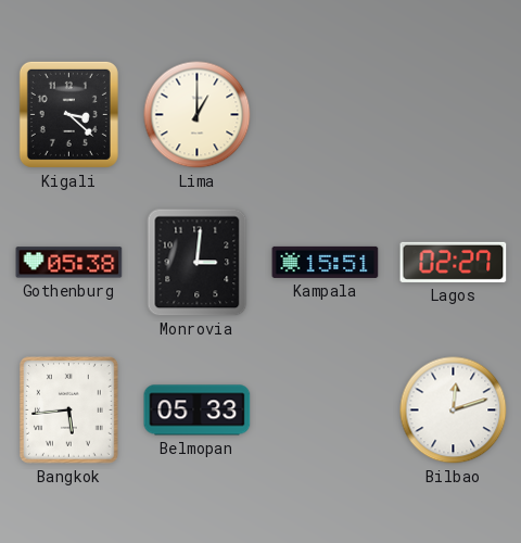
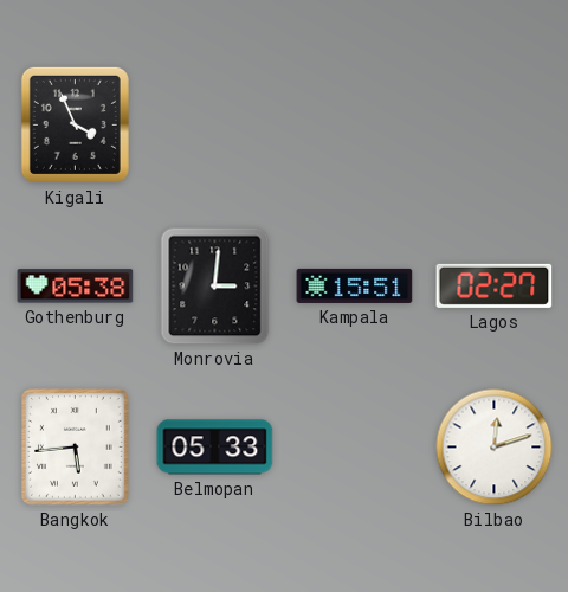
Kigali: 3:22 -> 3:56
Lima: 1:00 -> none
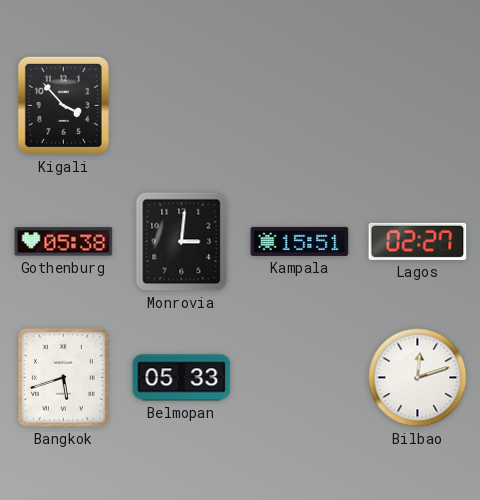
Kigali: 3:56 -> 3:53
Bangkok: 5:44 -> 5:42
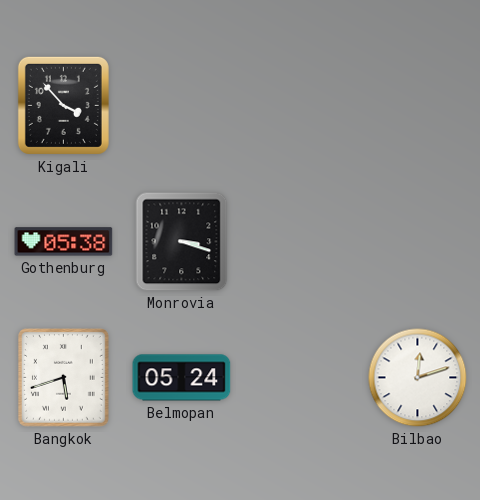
Monrovia: 3:01 -> 3:18
Kampala: 15:51 -> none
Lagos: 02:27 -> none
Belmopan: 05:33 -> 05:24
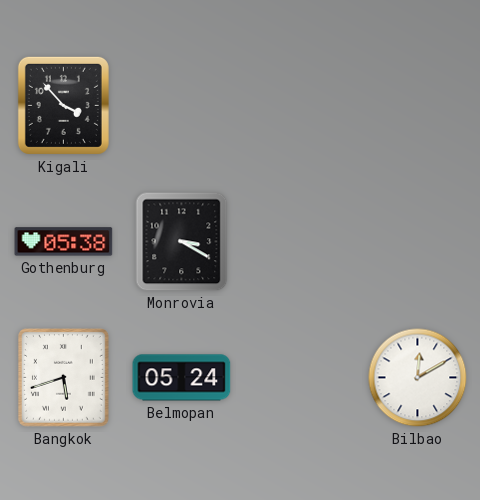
Monrovia: 3:18 -> 3:20
Bilbao: 12:12 -> 12:10
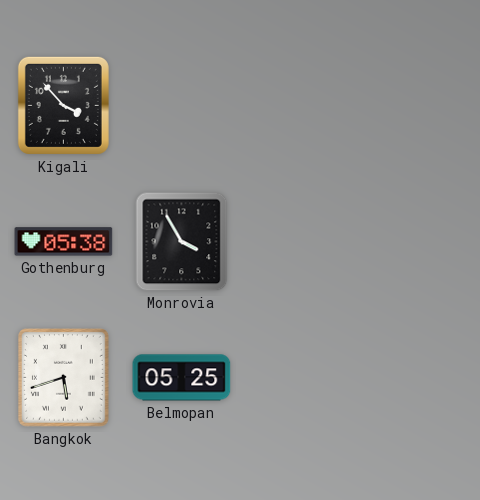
Monrovia: 3:20 -> 3:55
Belmopan: 05:24 -> 05:25
Bilbao: 12:10 -> none
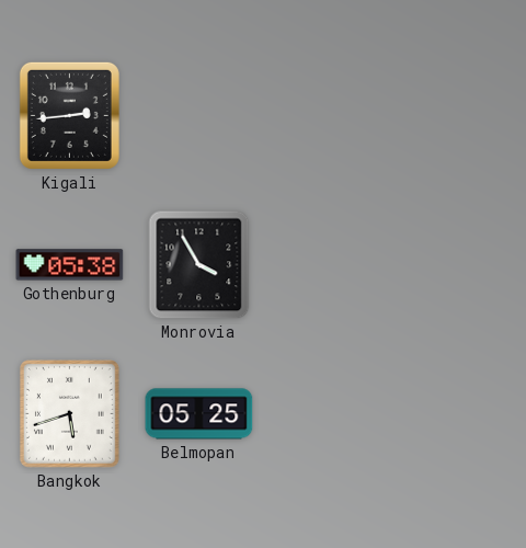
Kigali: 3:53 -> 2:44
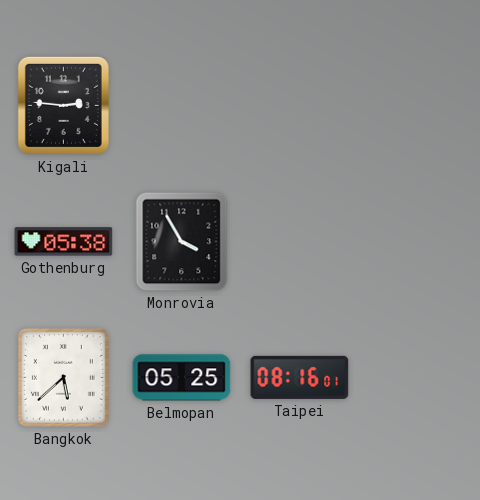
Kigali: 2:44 -> 2:46
Bangkok: 5:42 -> 5:38
Taipei: none -> 08:16
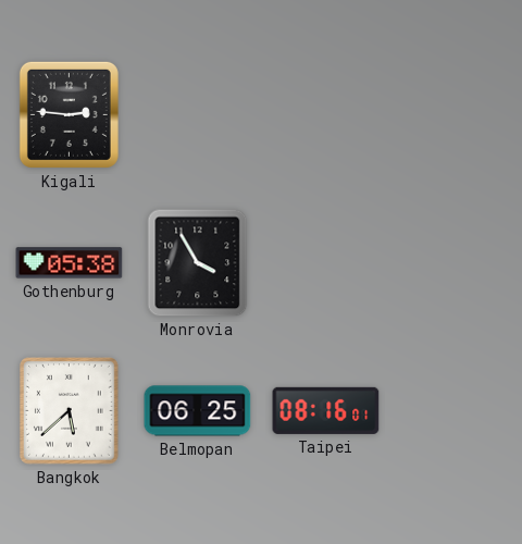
Belmopan: 05:25 -> 06:25
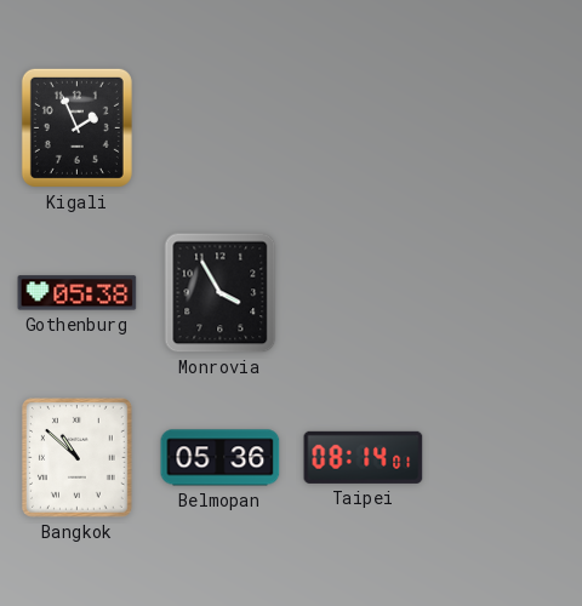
Kigali: 2:46 -> 1:56
Bangkok: 5:38 -> 10:52
Belmopan: 06:25 -> 05:36
Taipei: 08:16 -> 08:14
